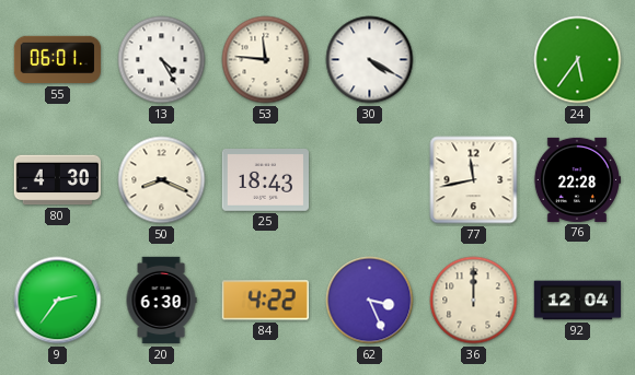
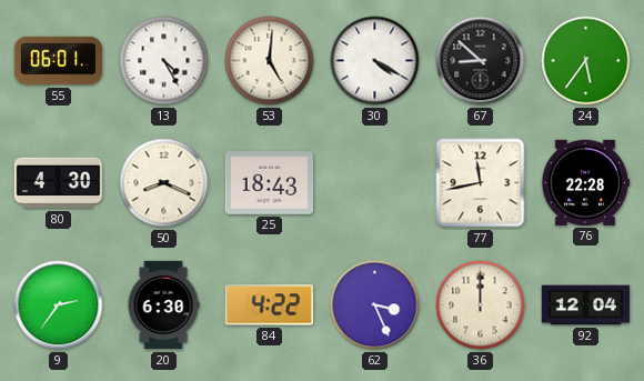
53: 11:46 -> 5:01
67: none -> 8:52
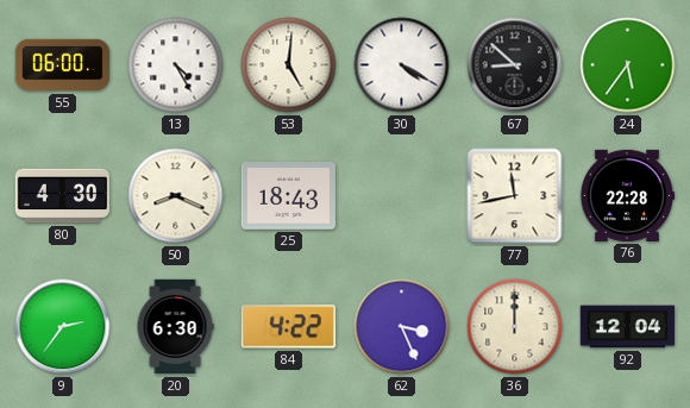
55: 06:01 -> 06:00
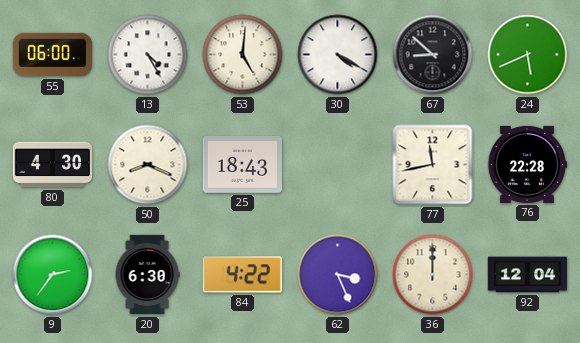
24: 5:36 -> 5:41
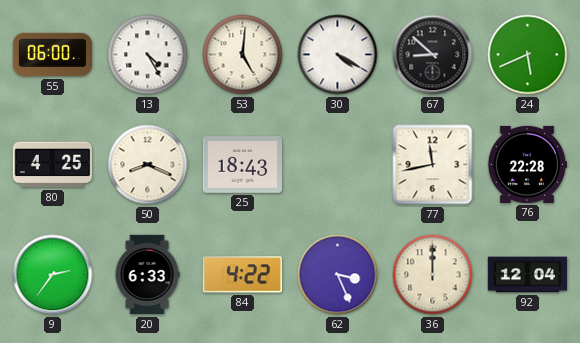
80: 4:30 -> 4:25
20: 6:30 -> 6:33
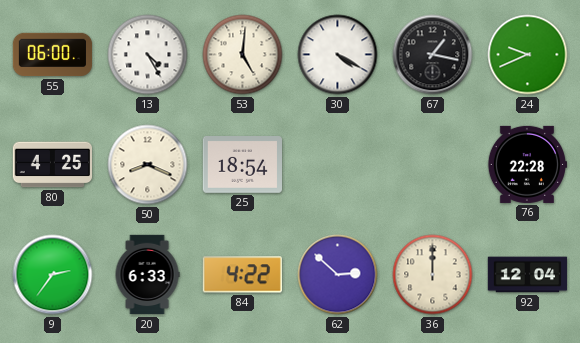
67: 8:52 -> 1:17
24: 5:41 -> 9:41
25: 18:43 -> 18:54
77: 11:43 -> none
62: 3:26 -> 2:52
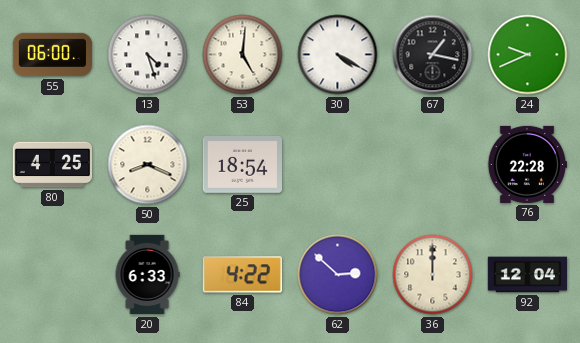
13: 4:25 -> 4:27
9: 2:36 -> none
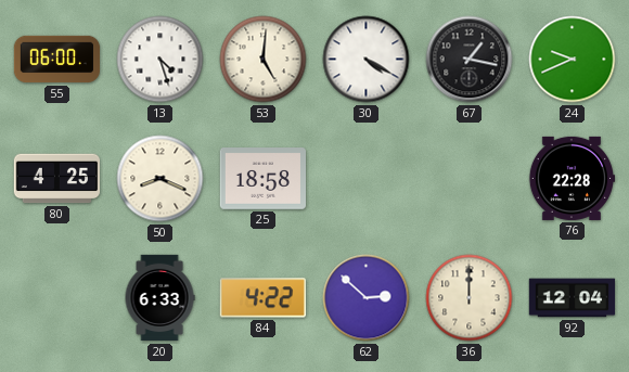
25: 18:54 -> 18:58
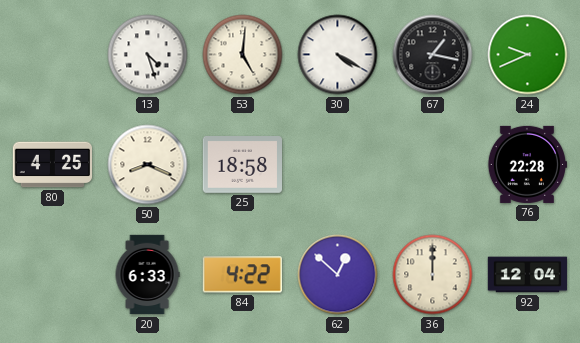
55: 06:00 -> none
62: 2:52 -> 12:52
